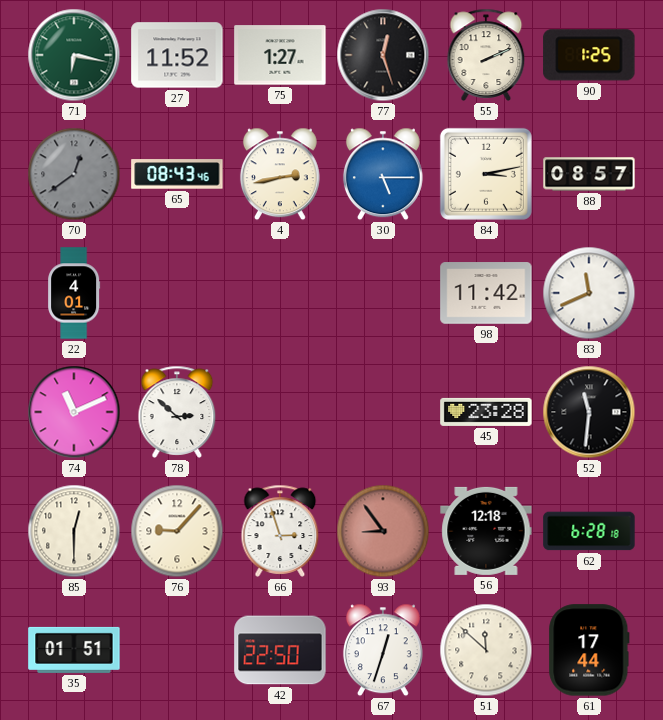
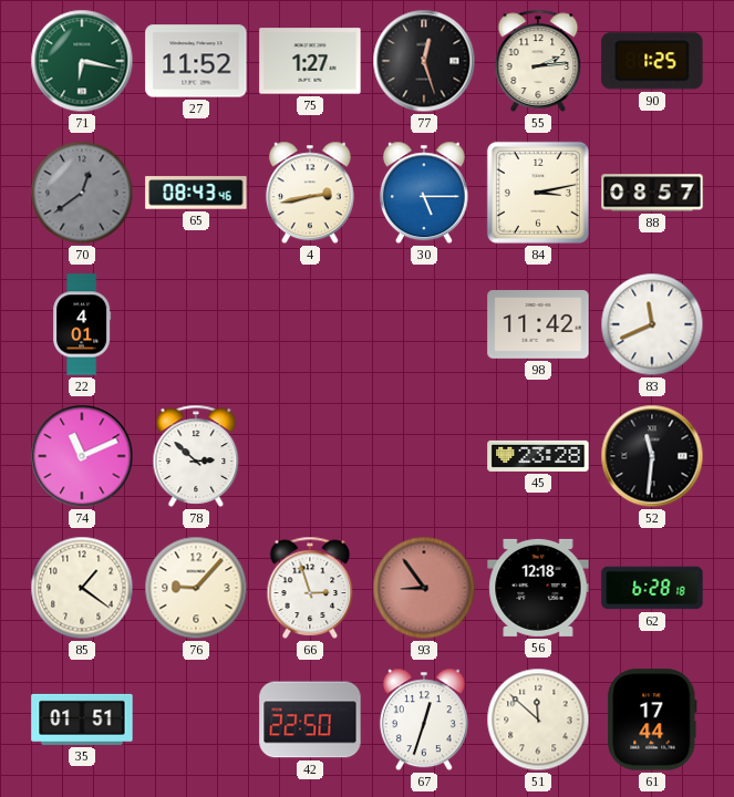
55: 2:11 -> 2:14
85: 12:30 -> 1:21
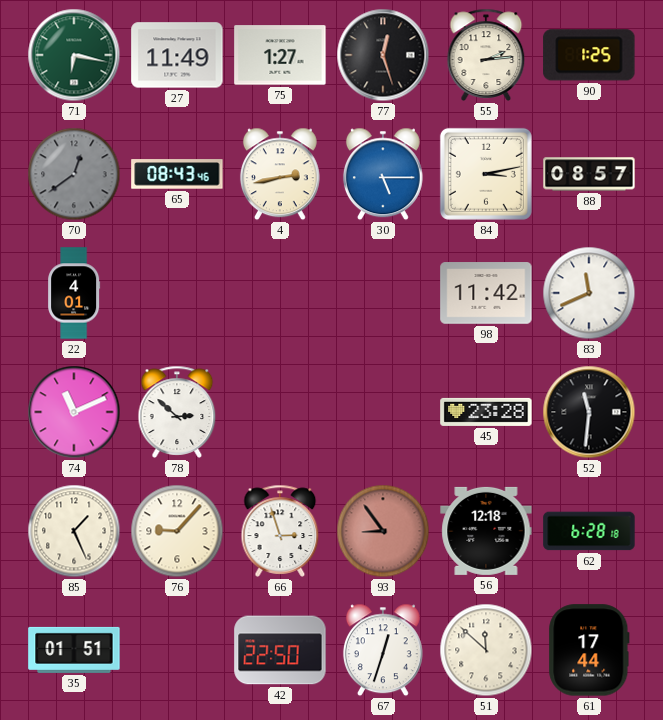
27: 11:52 -> 11:49
85: 1:21 -> 1:26
